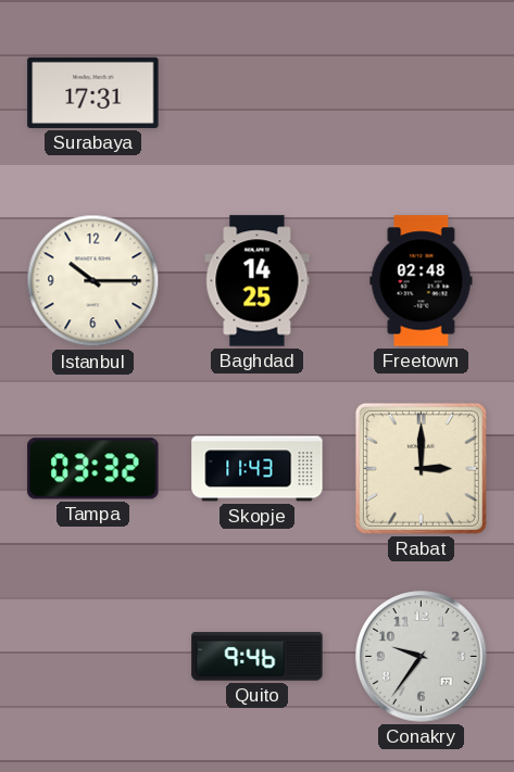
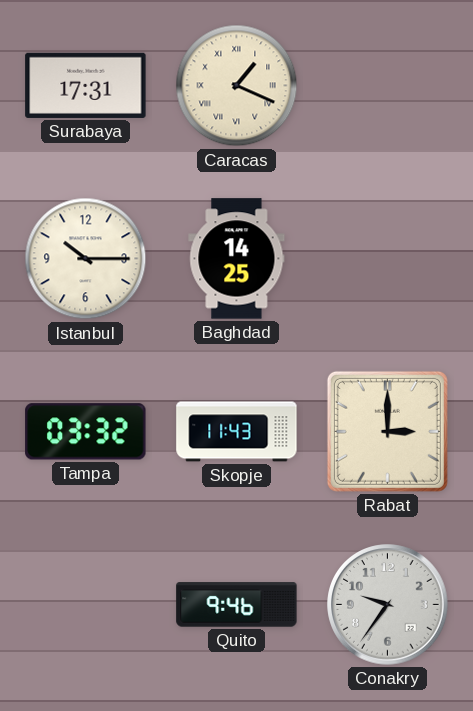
Caracas: none -> 1:19
Freetown: 02:48 -> none
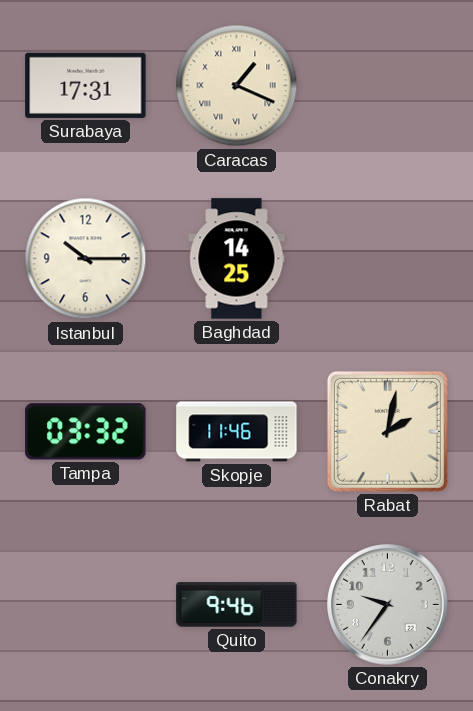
Skopje: 11:43 -> 11:46
Rabat: 3:00 -> 2:02
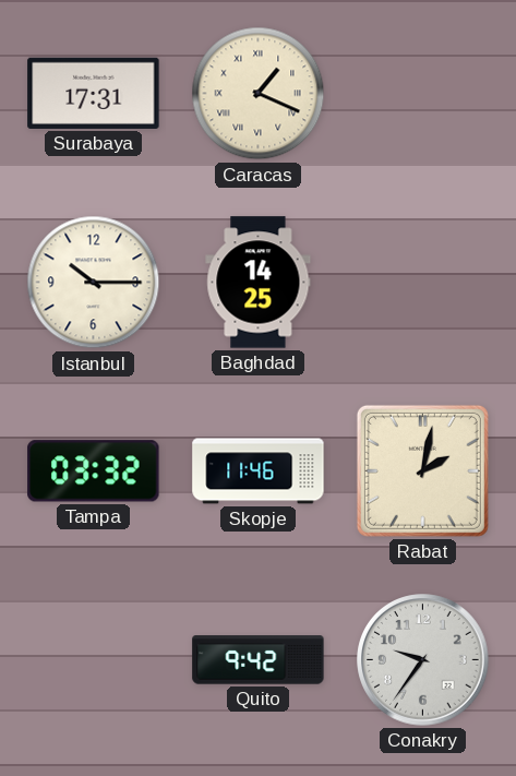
Quito: 9:46 -> 9:42
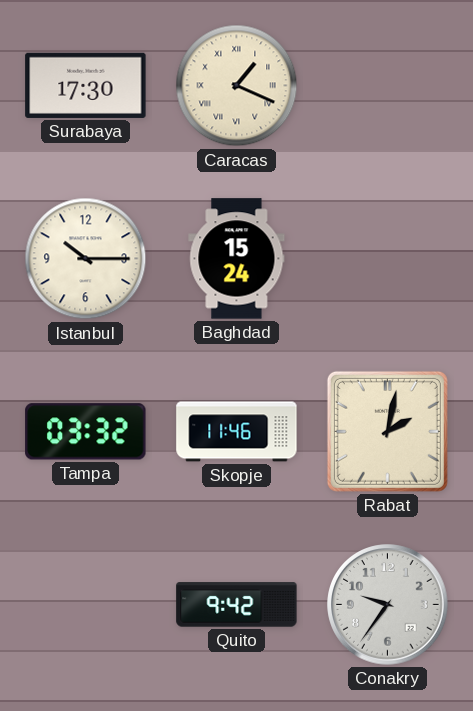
Surabaya: 17:31 -> 17:30
Baghdad: 14:25 -> 15:24
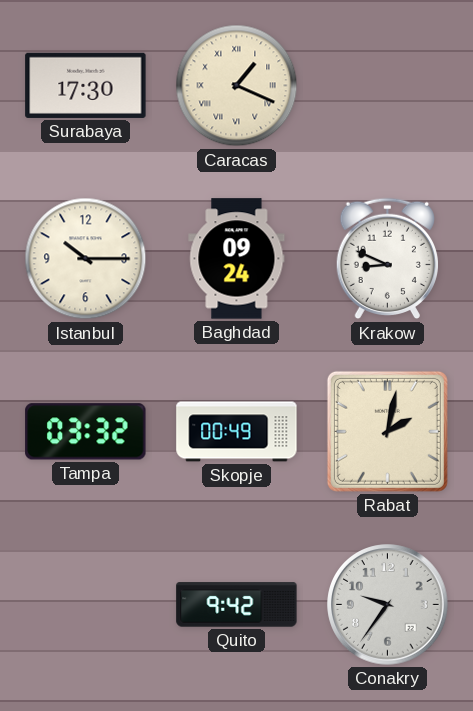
Baghdad: 15:24 -> 09:24
Krakow: none -> 8:49
Skopje: 11:46 -> 00:49
